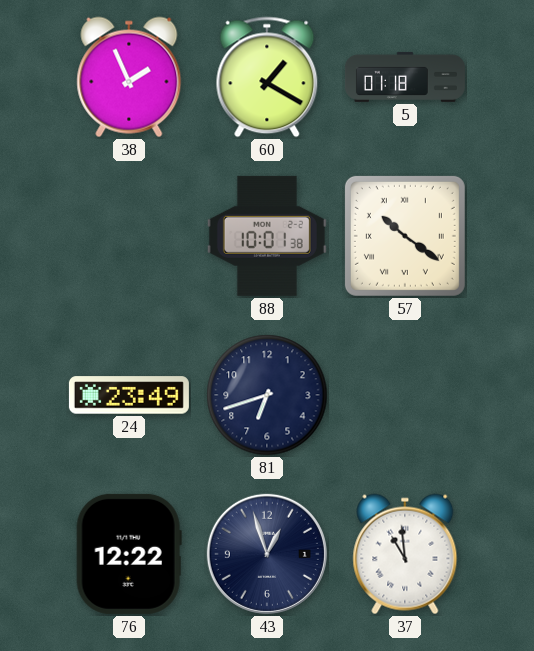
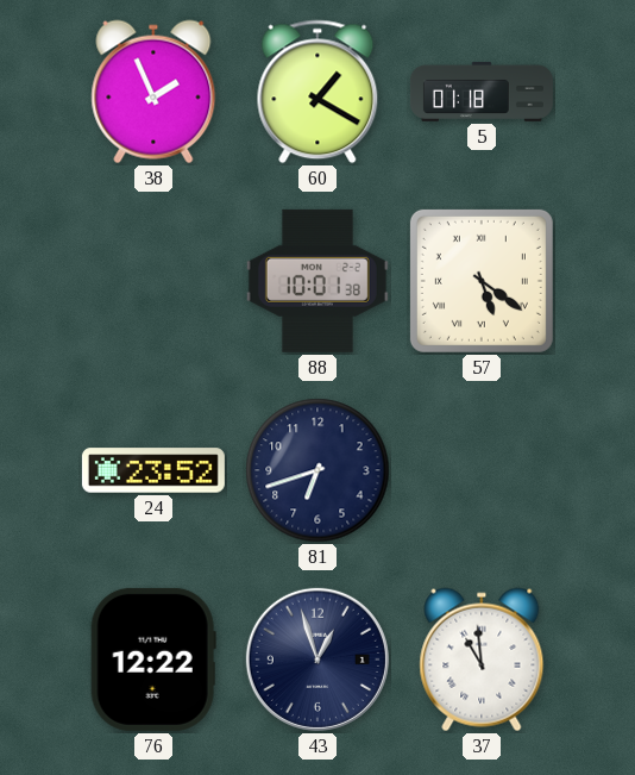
57: 10:21 -> 5:21
24: 23:49 -> 23:52
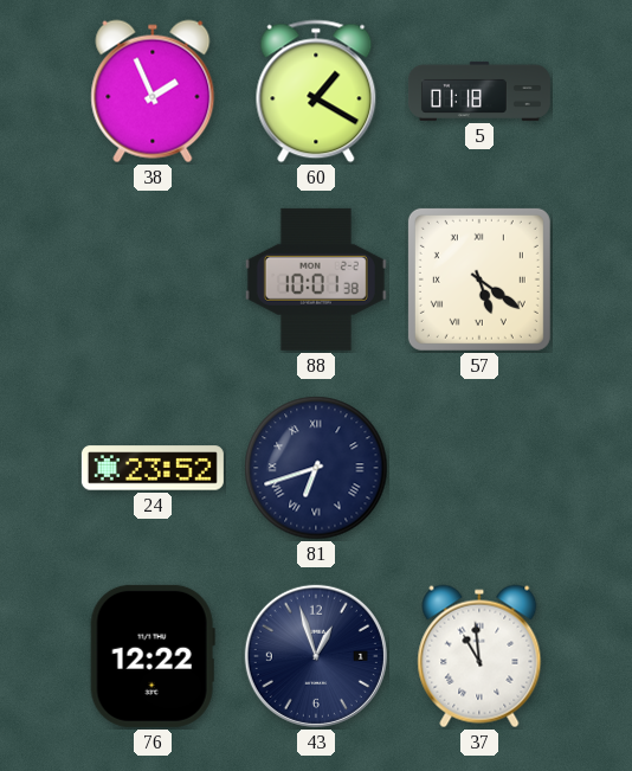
81 numerals: Arabic -> Roman
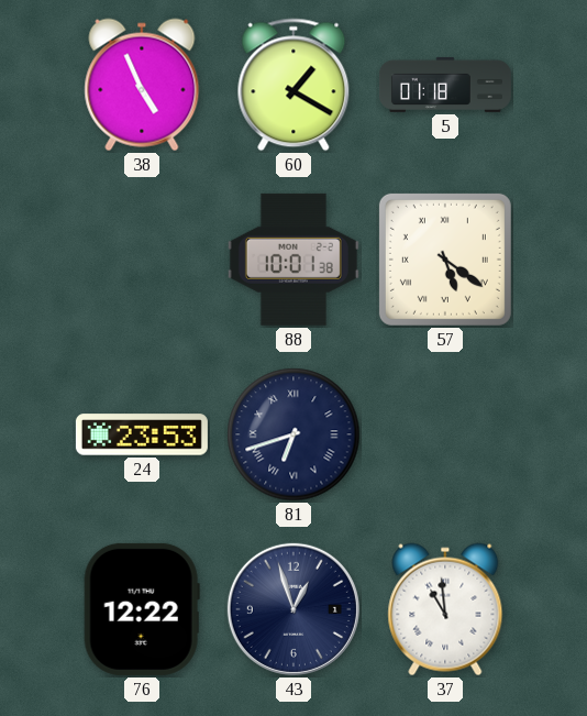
38: 1:56 -> 4:56
24: 23:52 -> 23:53
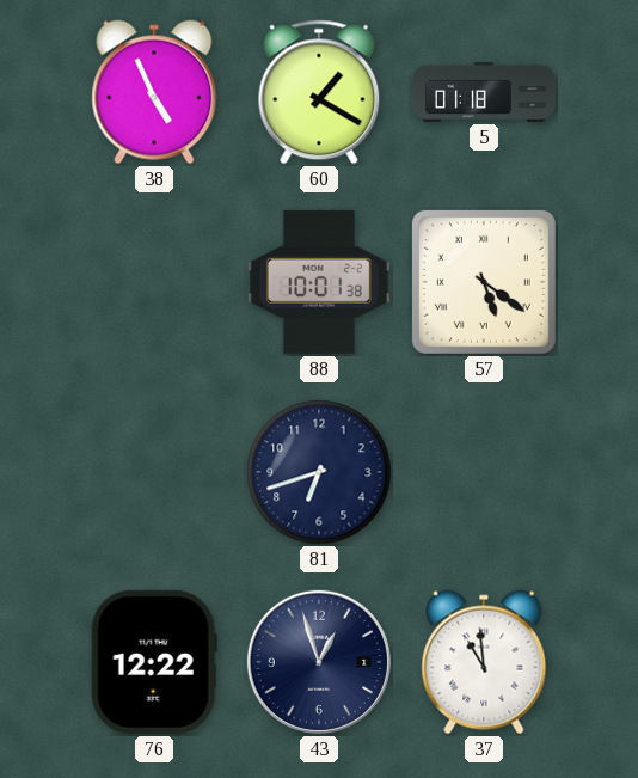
24: 23:53 -> none
81 numerals: Roman -> Arabic
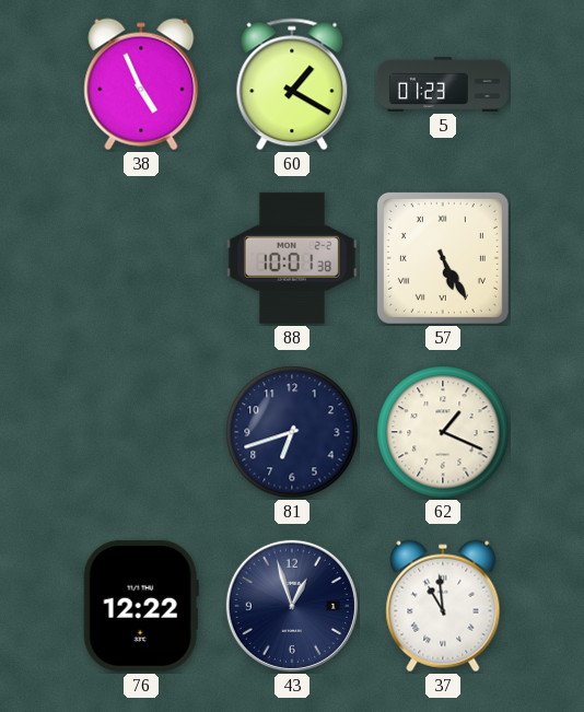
5: 01:18 -> 01:23
57: 5:21 -> 5:25
62: none -> 1:19
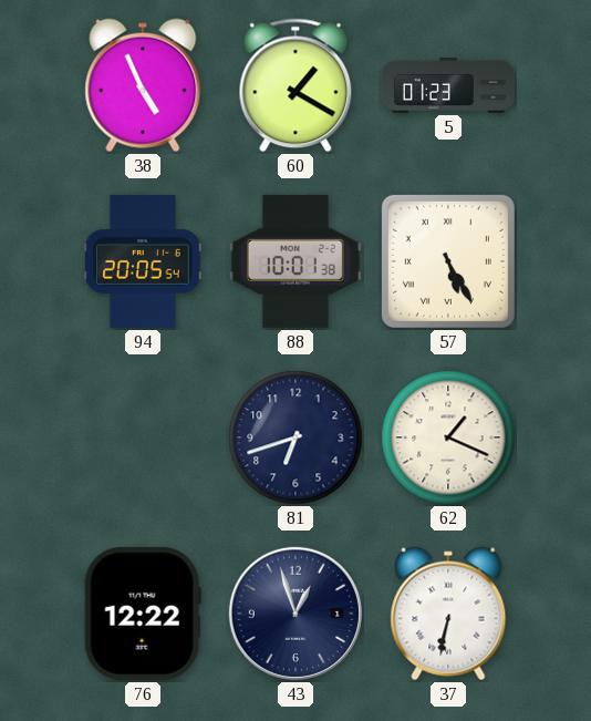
94: none -> 20:05
37: 10:59 -> 6:32
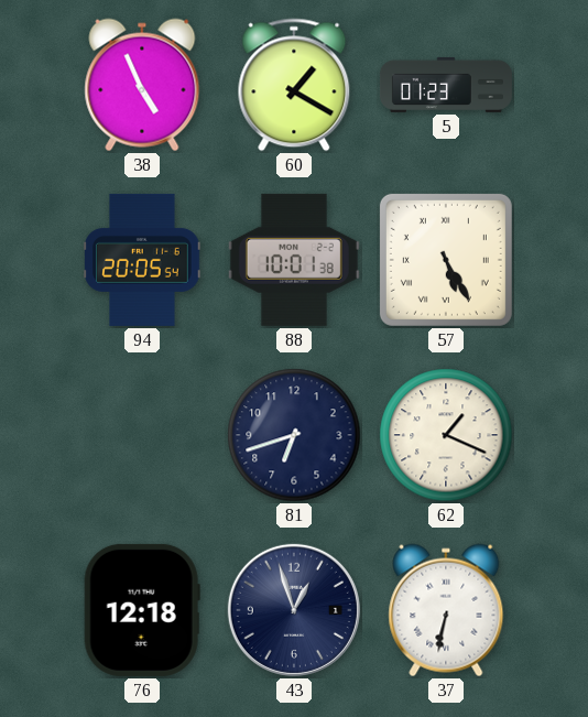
76: 12:22 -> 12:18
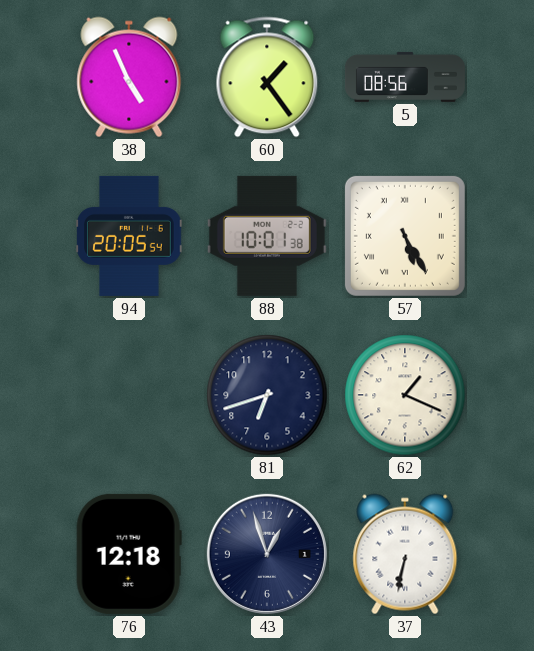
60: 1:20 -> 1:24
5: 01:23 -> 08:56
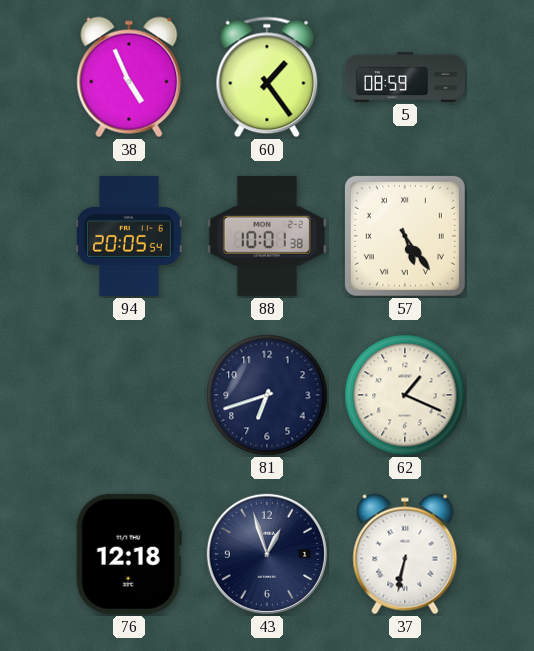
5: 08:56 -> 08:59
57: 5:25 -> 5:24
